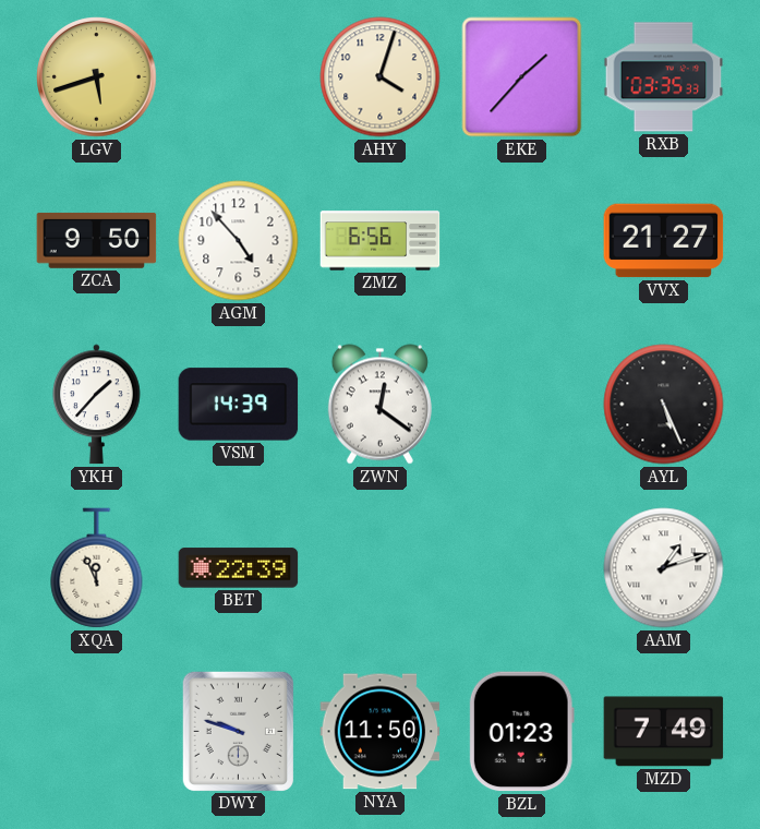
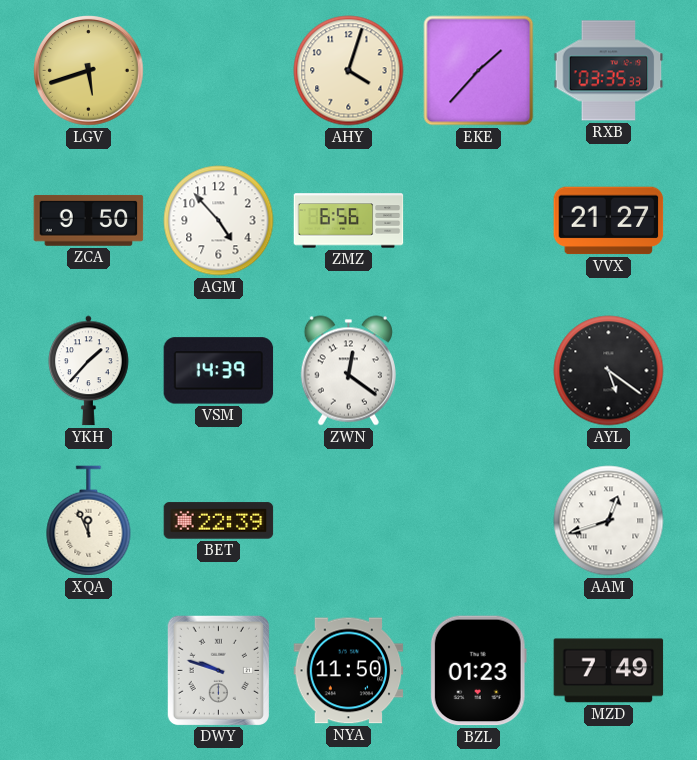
AYL: 5:26 -> 5:21
AAM: 1:12 -> 12:42
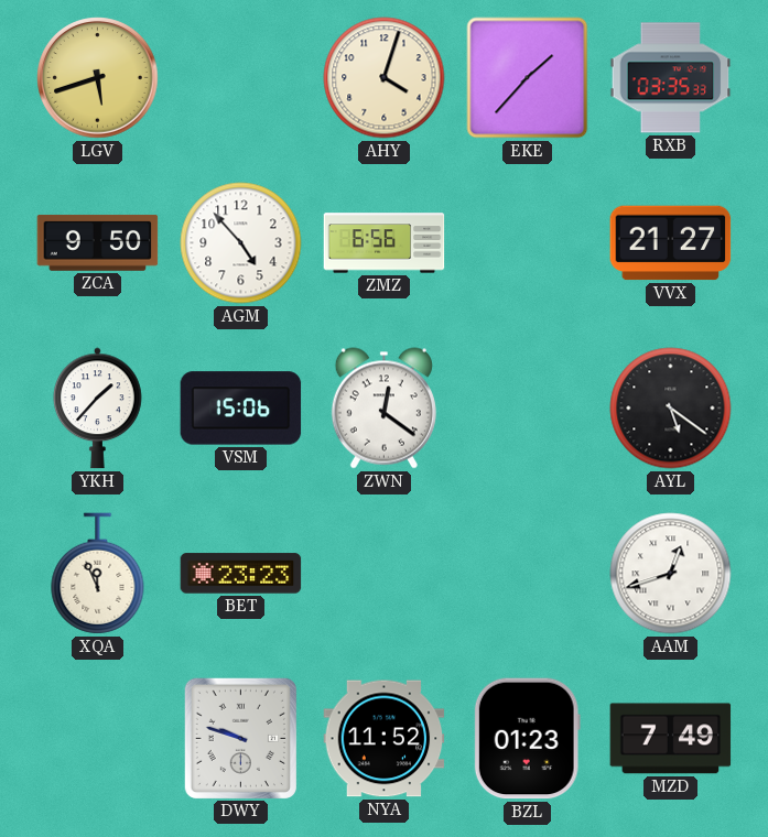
VSM: 14:39 -> 15:06
BET: 22:39 -> 23:23
NYA: 11:50 -> 11:52
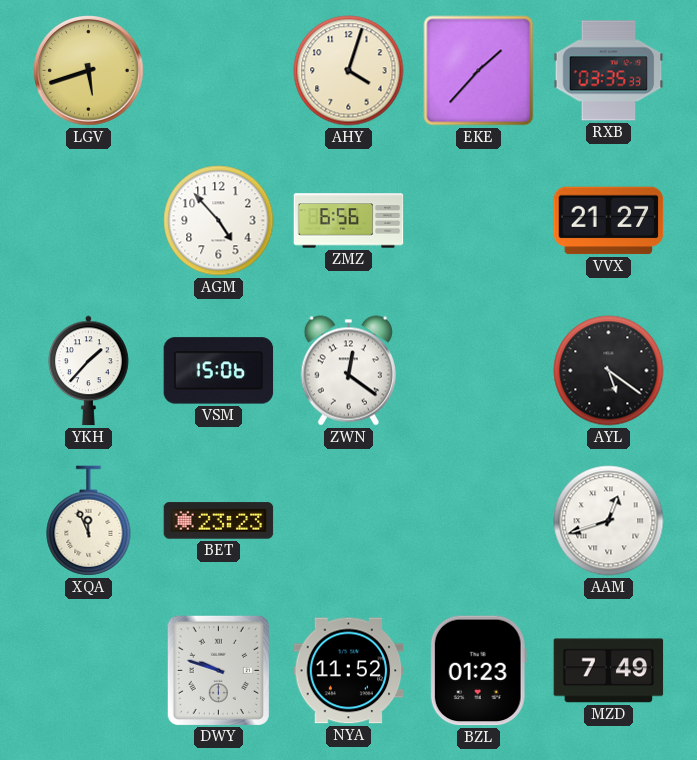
ZCA: 9:50 -> none
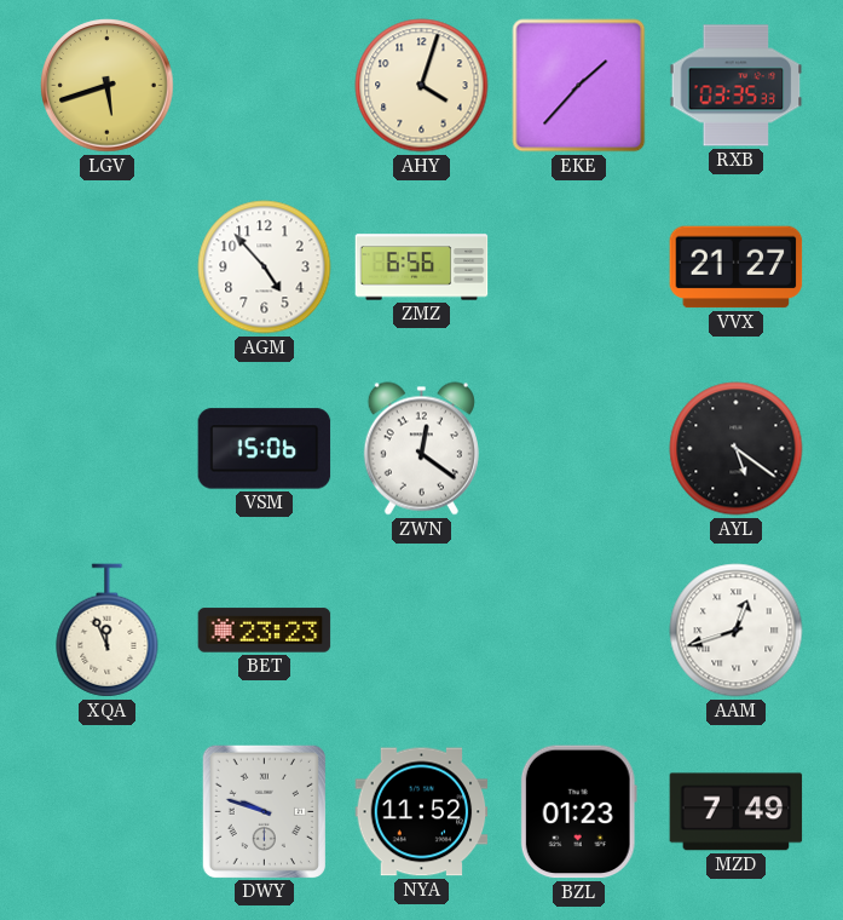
YKH: 1:37 -> none
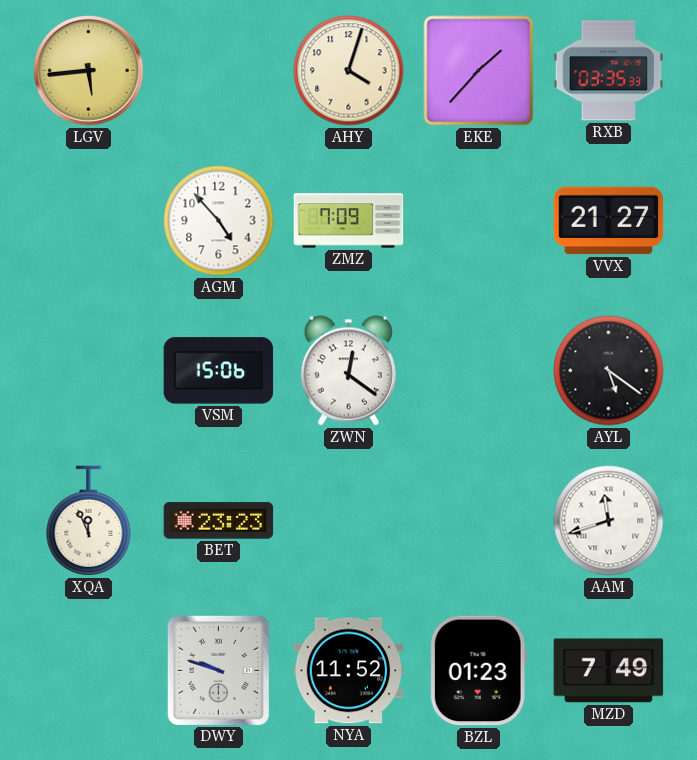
LGV: 5:42 -> 5:44
ZMZ: 6:56 -> 7:09
AAM: 12:42 -> 11:42
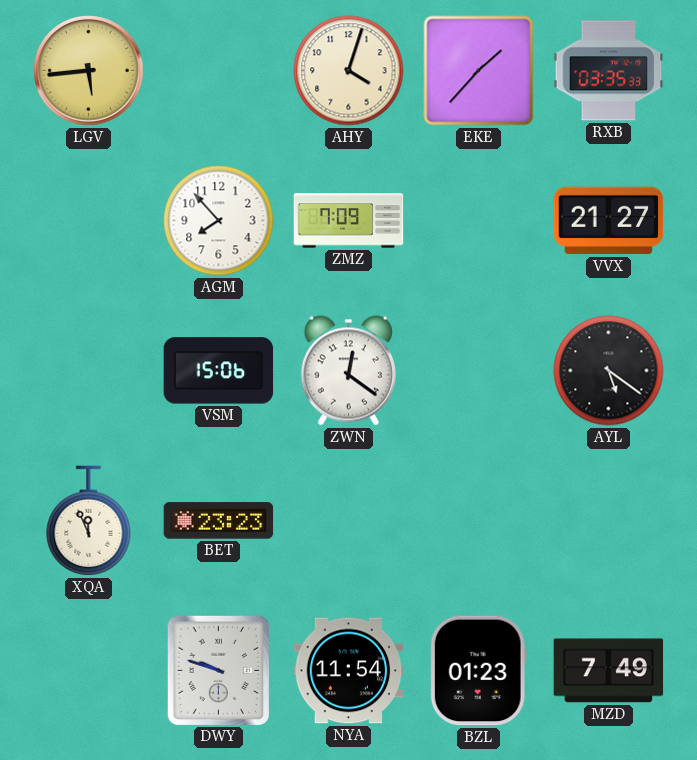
AGM: 4:53 -> 7:53
AAM: 11:42 -> none
NYA: 11:52 -> 11:54
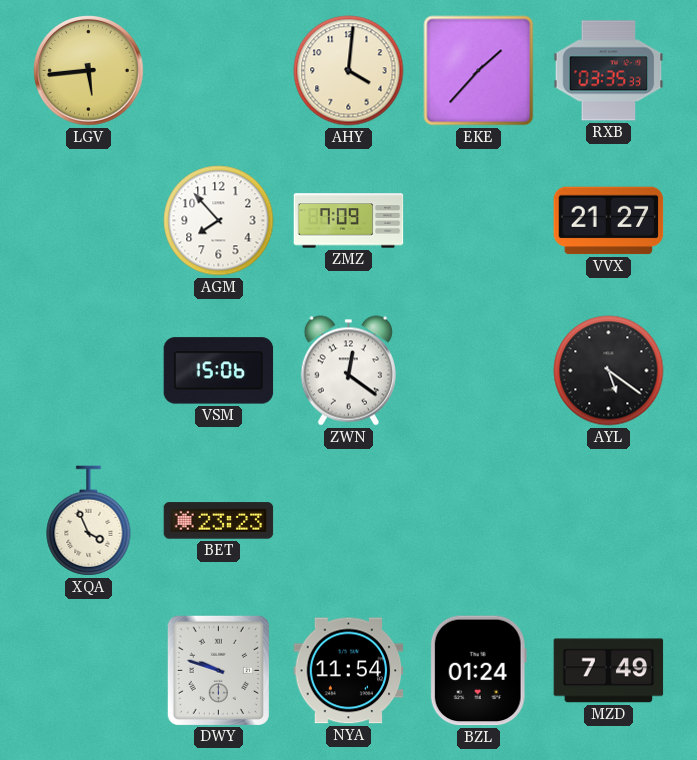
AHY: 4:03 -> 4:01
XQA: 11:56 -> 3:56
BZL: 01:23 -> 01:24
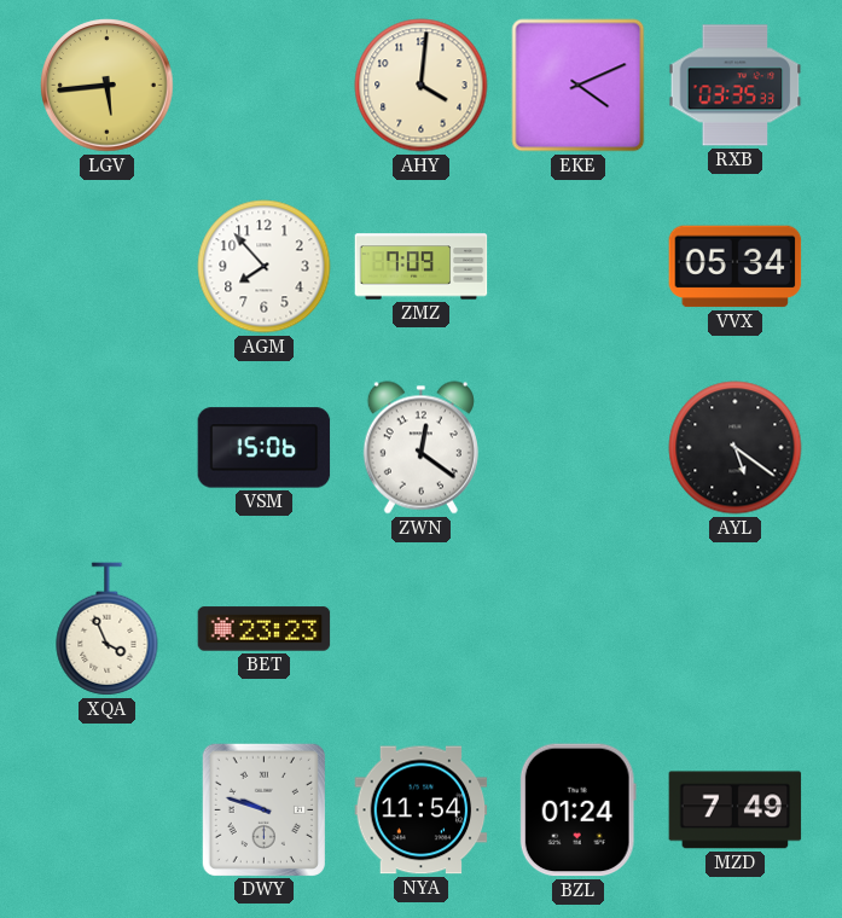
EKE: 1:37 -> 4:11
VVX: 21:27 -> 05:34
